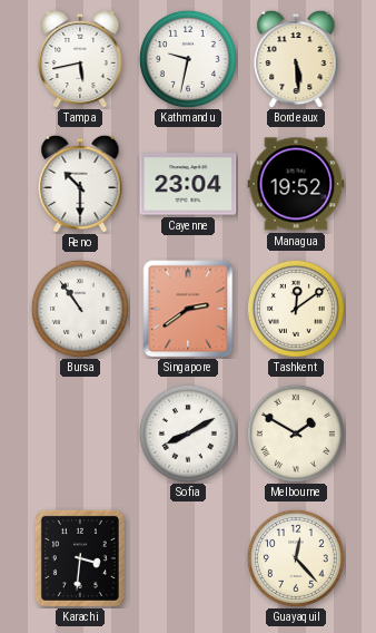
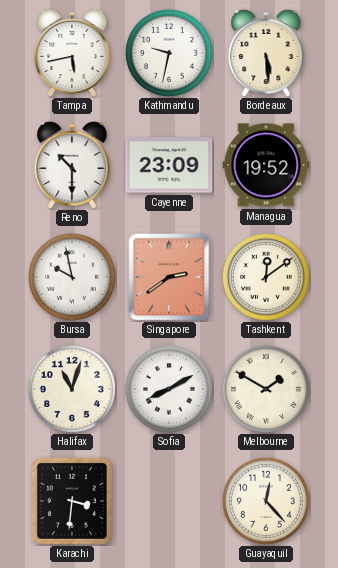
Cayenne: 23:04 -> 23:09
Bursa: 10:54 -> 9:58
Halifax: none -> 11:03
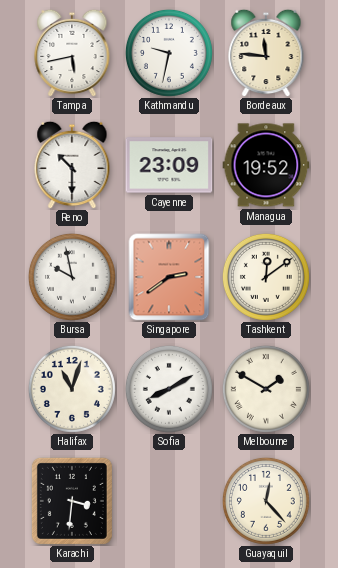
Bordeaux: 5:29 -> 11:46
